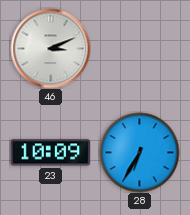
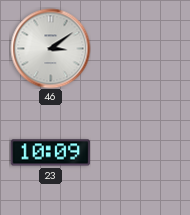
46: 3:11 -> 3:09
28: 6:35 -> none
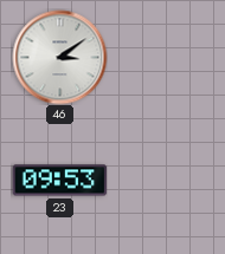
23: 10:09 -> 09:53
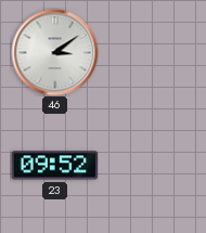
23: 09:53 -> 09:52
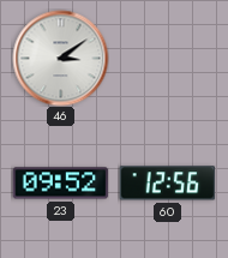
60: none -> 12:56
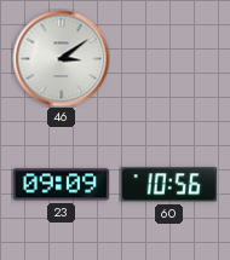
23: 09:52 -> 09:09
60: 12:56 -> 10:56
